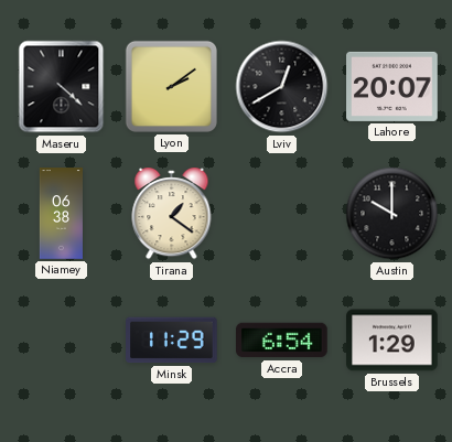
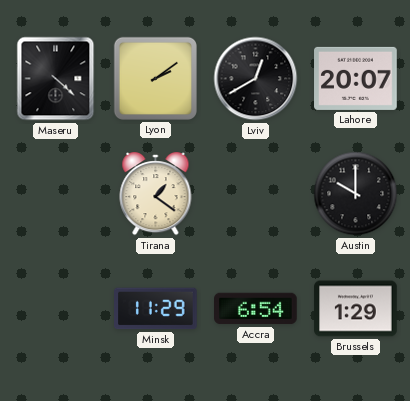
Niamey: 06:38 -> none
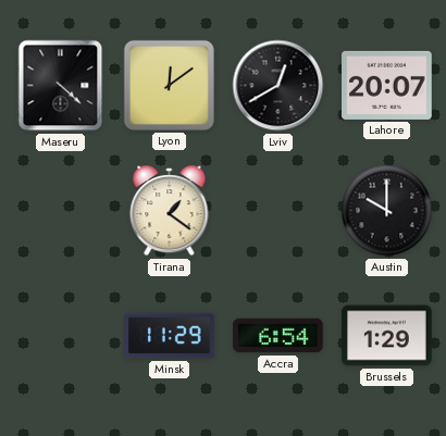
Lyon: 2:09 -> 12:09
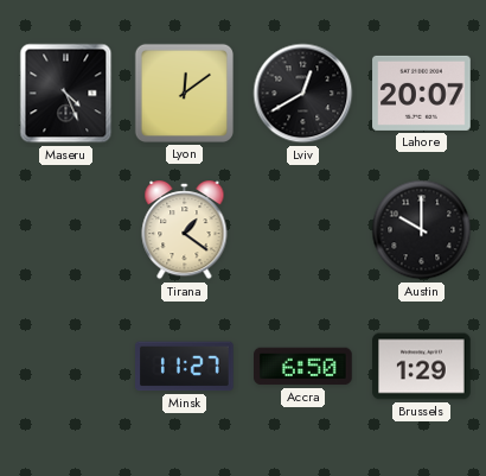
Maseru: 4:22 -> 4:26
Minsk: 11:29 -> 11:27
Accra: 6:54 -> 6:50
